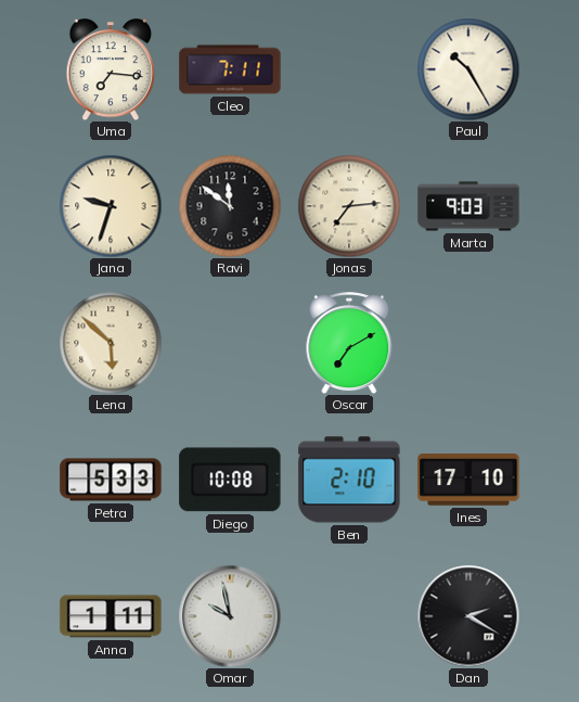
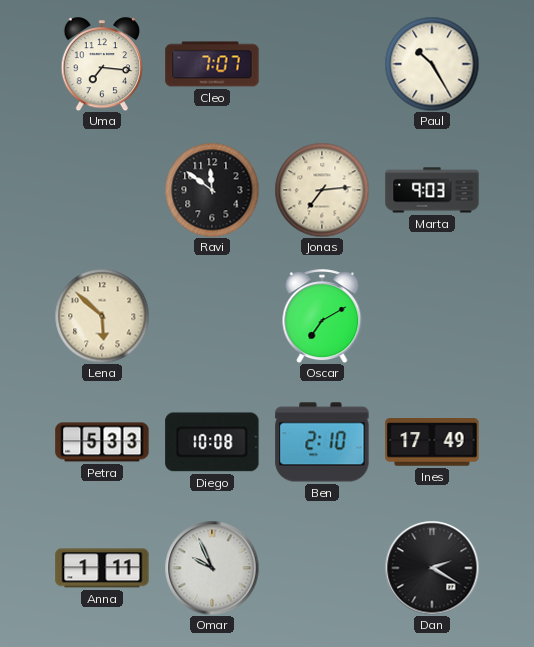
Cleo: 7:11 -> 7:07
Jana: 9:33 -> none
Ines: 17:10 -> 17:49
Omar: 9:58 -> 9:56
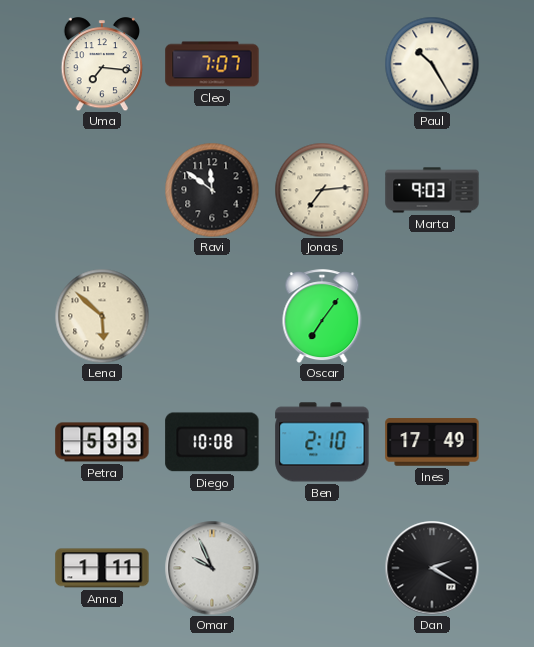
Oscar: 7:10 -> 7:06
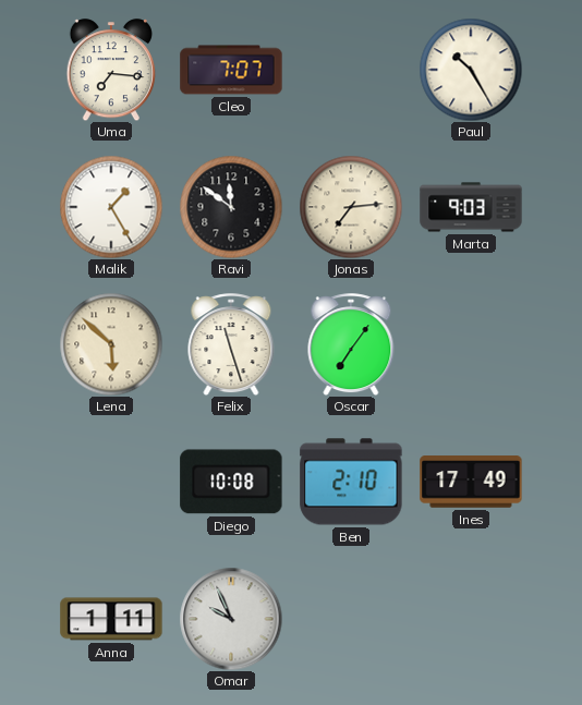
Malik: none -> 1:25
Felix: none -> 11:27
Petra: 5:33 -> none
Dan: 2:20 -> none
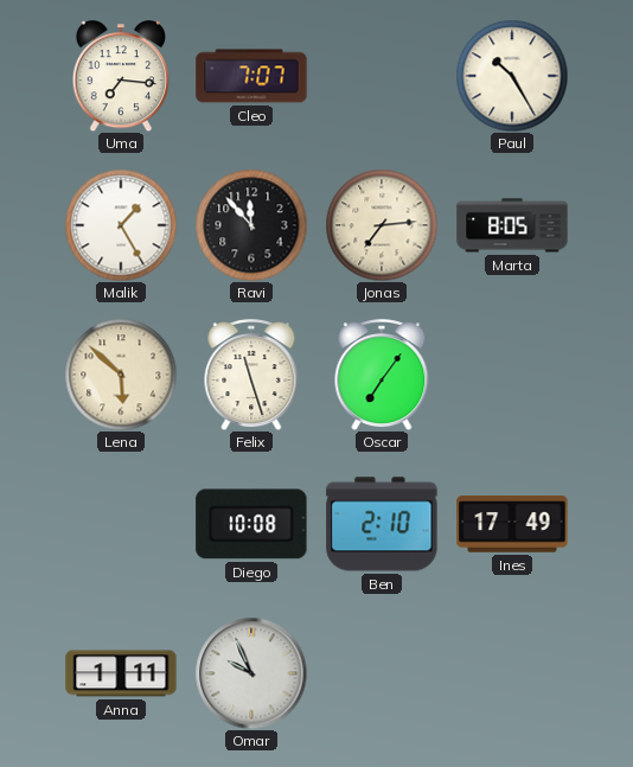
Ravi: 11:51 -> 11:53
Marta: 9:03 -> 8:05
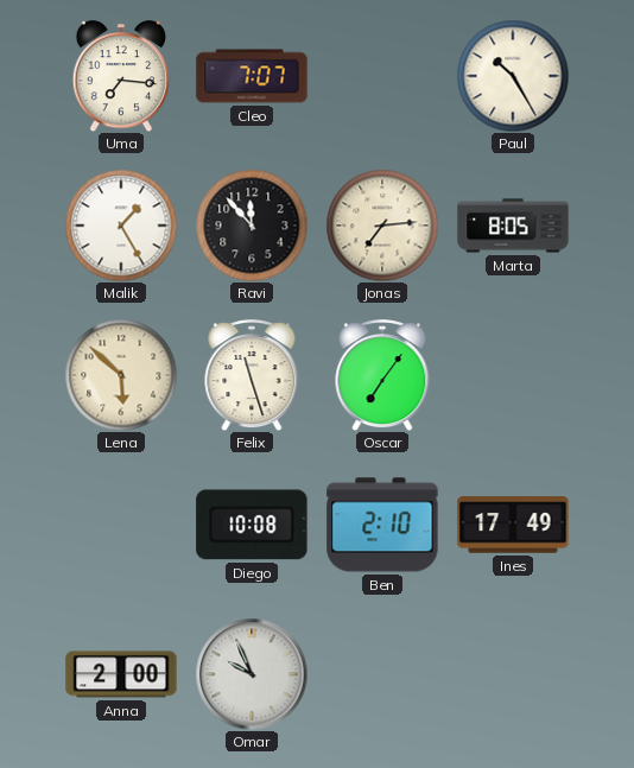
Anna: 1:11 -> 2:00
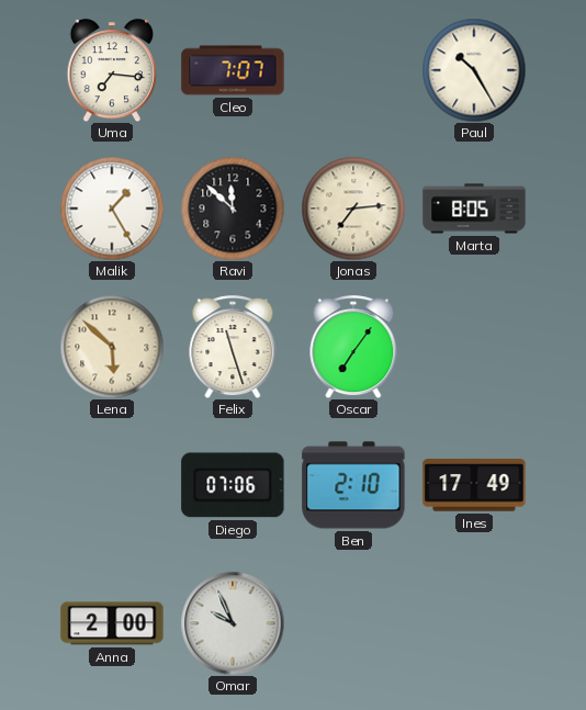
Ravi: 11:53 -> 11:52
Diego: 10:08 -> 07:06
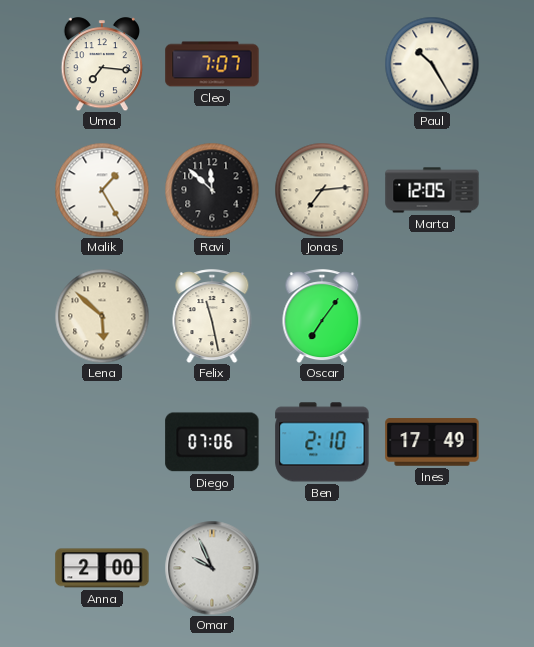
Marta: 8:05 -> 12:05
Felix: 11:27 -> 11:28
